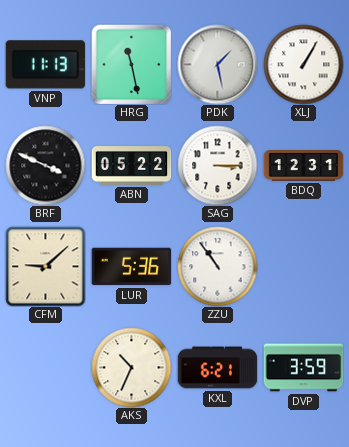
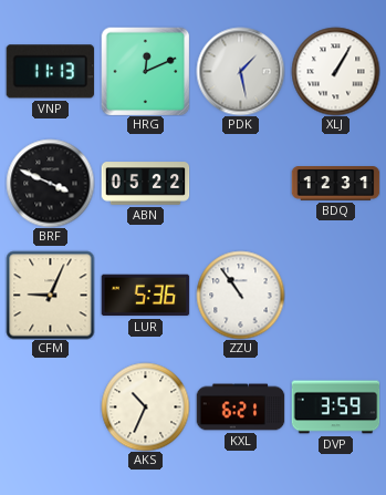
HRG: 11:28 -> 12:11
SAG: 3:15 -> none
CFM: 9:08 -> 9:04
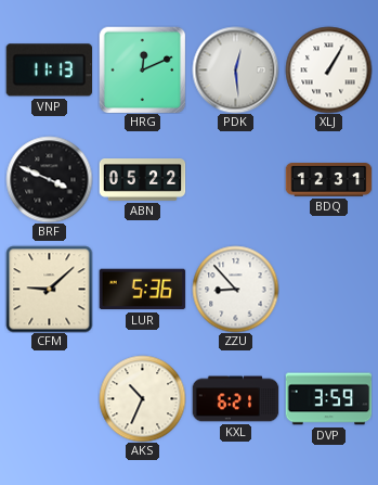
PDK: 1:28 -> 12:29
CFM: 9:04 -> 9:08
ZZU: 10:54 -> 8:53
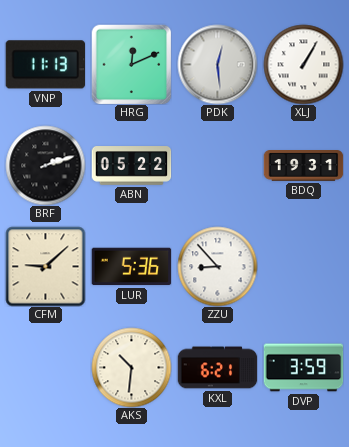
BRF: 3:49 -> 2:12
BDQ: 12:31 -> 19:31
AKS: 10:34 -> 10:31
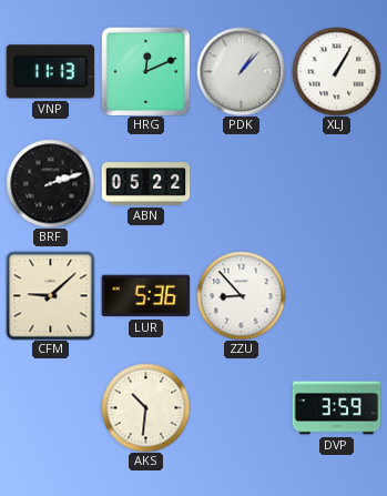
PDK: 12:29 -> 1:07
BDQ: 19:31 -> none
KXL: 6:21 -> none
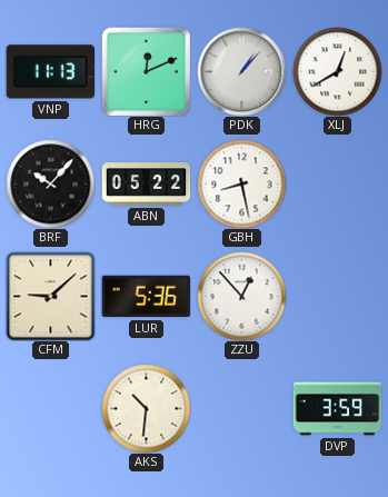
XLJ: 1:05 -> 12:40
BRF: 2:12 -> 10:07
GBH: none -> 8:28
ZZU: 8:53 -> 12:53
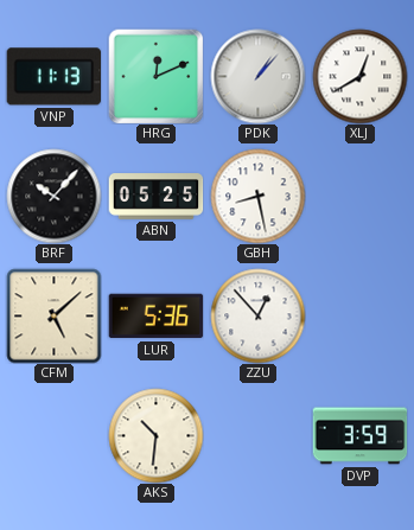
ABN: 05:22 -> 05:25
CFM: 9:08 -> 5:08
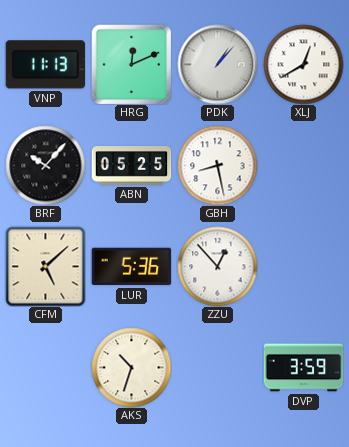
AKS: 10:31 -> 10:33
